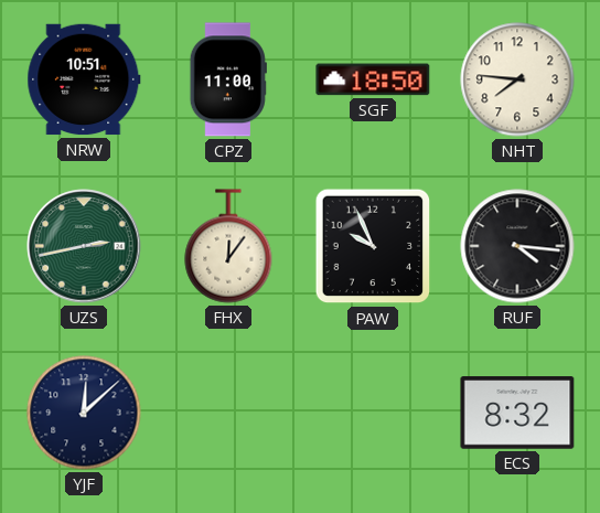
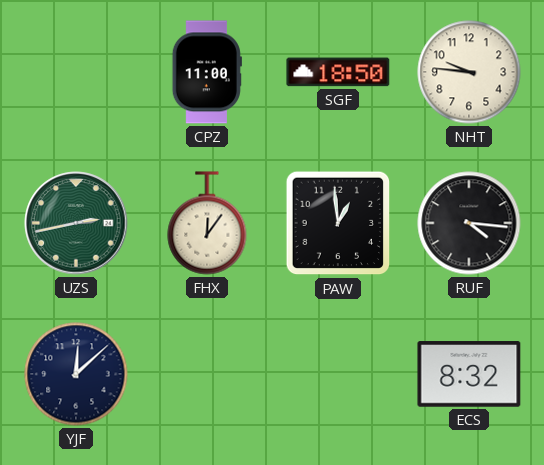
NRW: 10:51 -> none
NHT: 7:46 -> 9:46
PAW: 9:56 -> 12:59
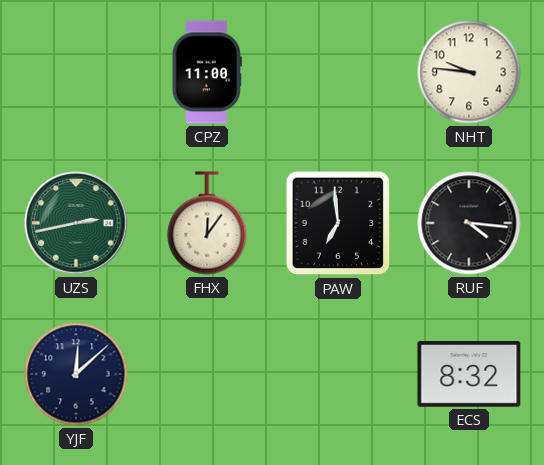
SGF: 18:50 -> none
PAW: 12:59 -> 6:59
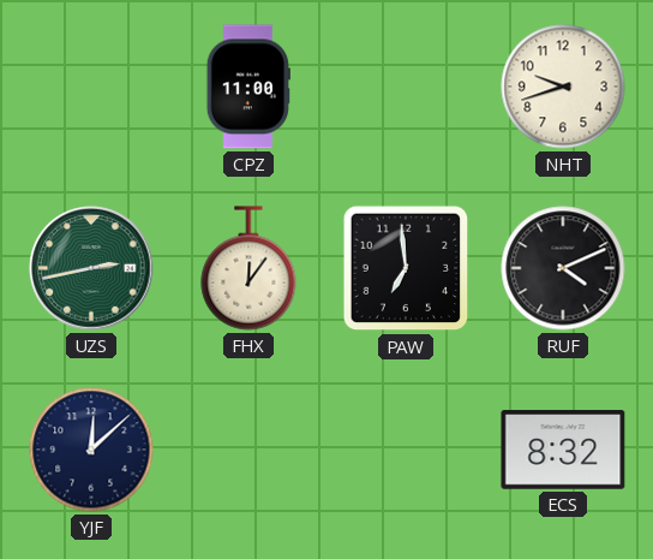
NHT: 9:46 -> 9:42
RUF: 4:16 -> 4:11
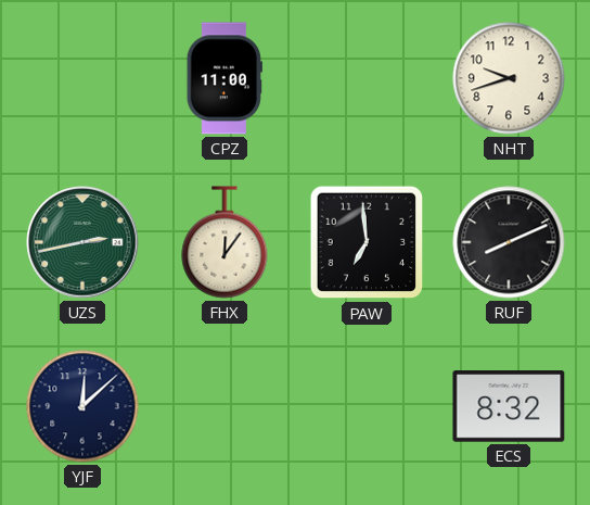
RUF: 4:11 -> 8:11
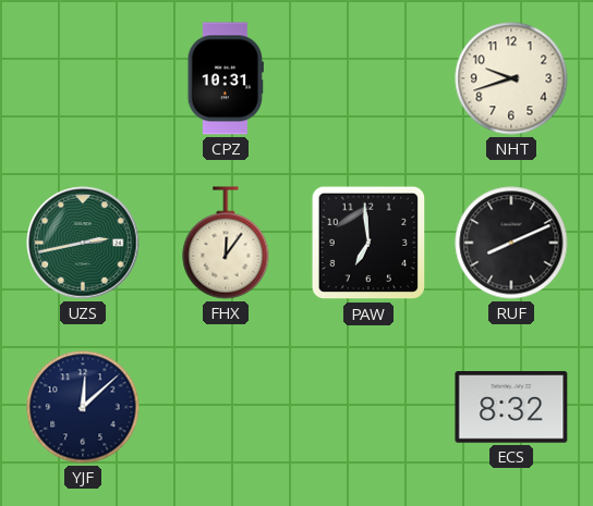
CPZ: 11:00 -> 10:31
